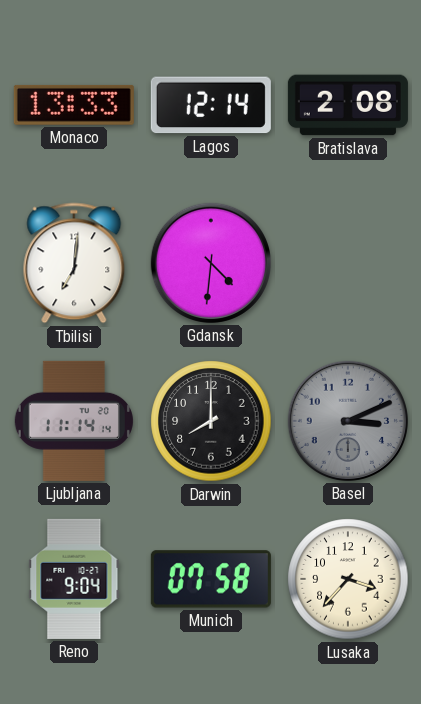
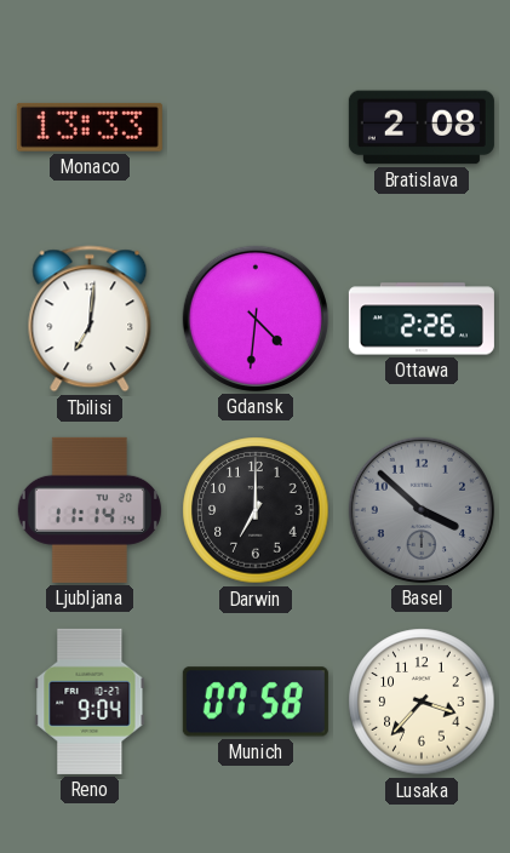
Lagos: 12:14 -> none
Ottawa: none -> 2:26
Darwin: 8:00 -> 7:00
Basel: 3:11 -> 3:52
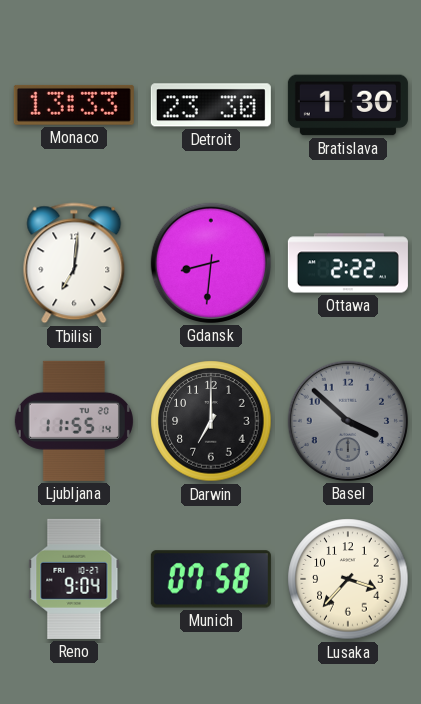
Detroit: none -> 23:30
Bratislava: 2:08 -> 1:30
Gdansk: 4:31 -> 8:31
Ottawa: 2:26 -> 2:22
Ljubljana: 11:14 -> 11:55
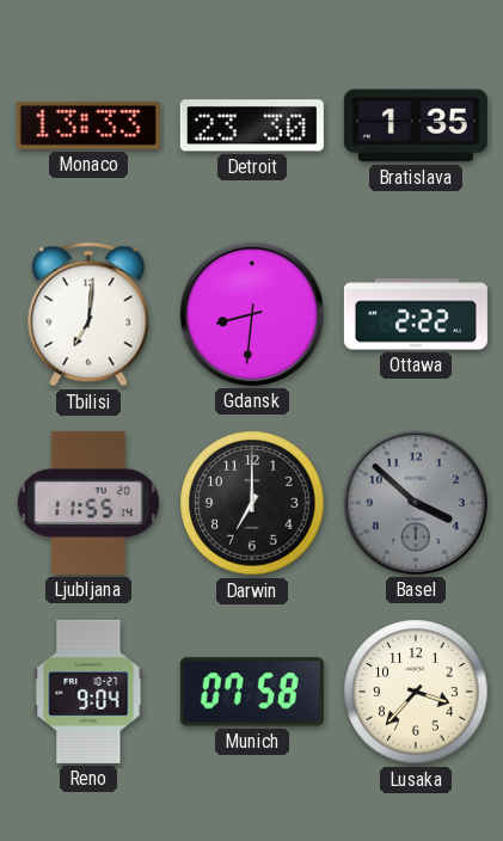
Bratislava: 1:30 -> 1:35
